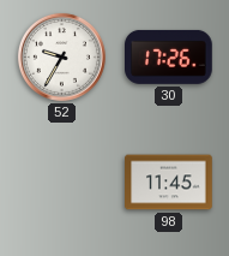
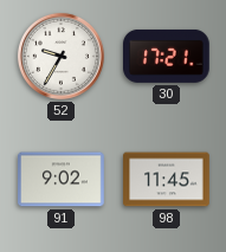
30: 17:26 -> 17:21
91: none -> 9:02
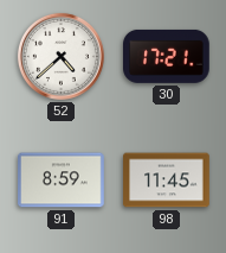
52: 9:35 -> 4:38
91: 9:02 -> 8:59
